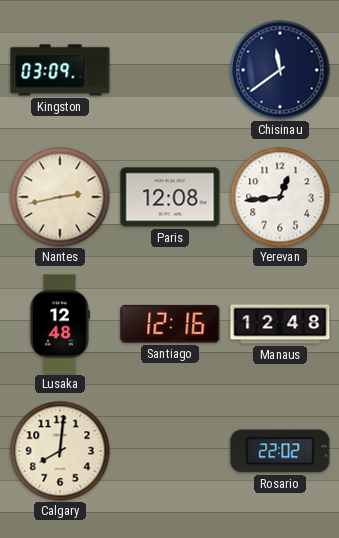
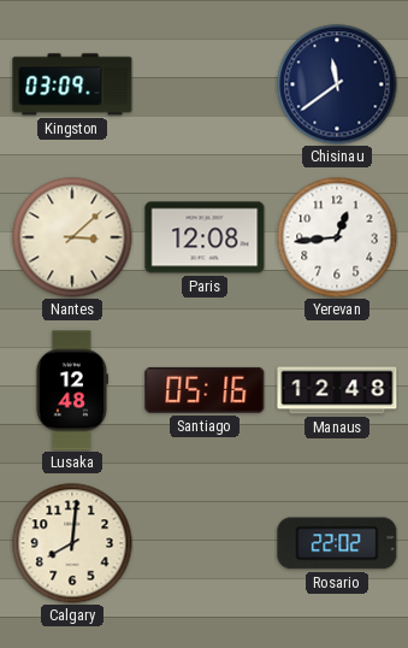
Nantes: 2:43 -> 3:08
Santiago: 12:16 -> 05:16
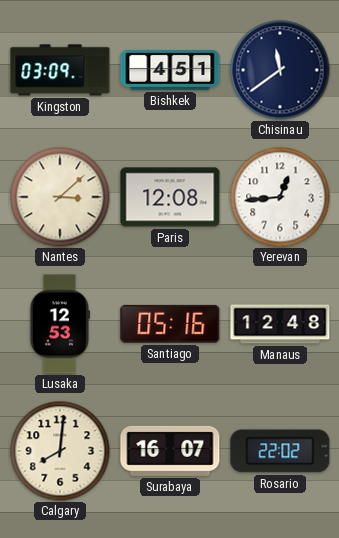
Bishkek: none -> 4:51
Lusaka: 12:48 -> 12:53
Surabaya: none -> 16:07
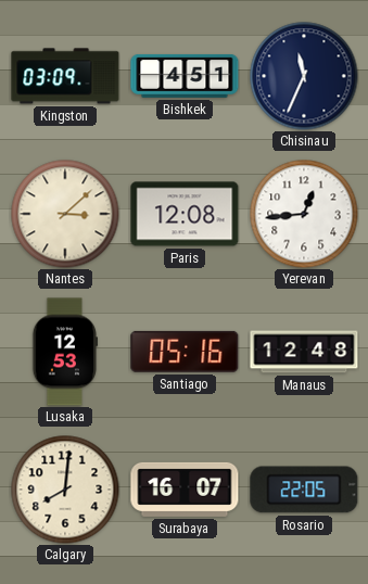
Chisinau: 11:39 -> 11:34
Rosario: 22:02 -> 22:05
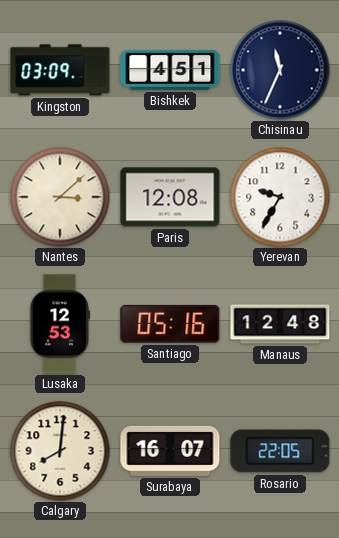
Yerevan: 12:44 -> 9:35
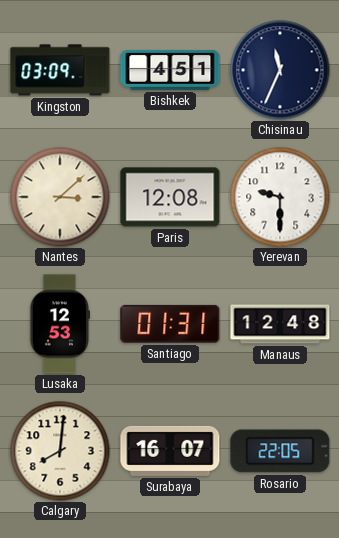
Yerevan: 9:35 -> 9:30
Santiago: 05:16 -> 01:31
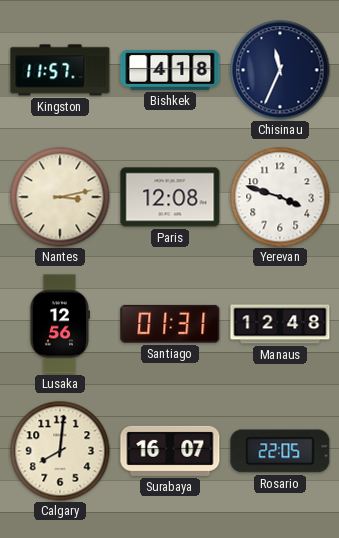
Kingston: 03:09 -> 11:57
Bishkek: 4:51 -> 4:18
Nantes: 3:08 -> 3:13
Yerevan: 9:30 -> 3:48
Lusaka: 12:53 -> 12:56
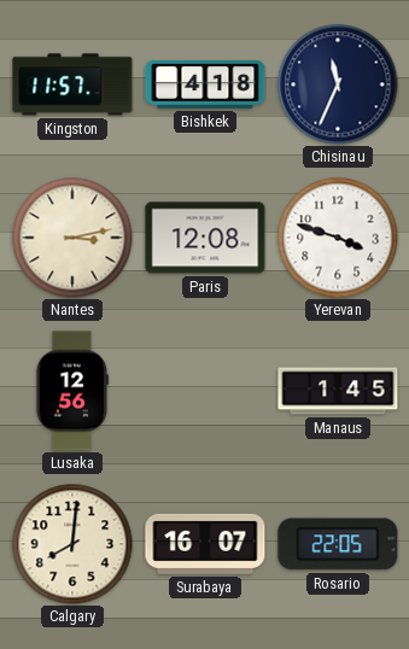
Santiago: 01:31 -> none
Manaus: 12:48 -> 1:45
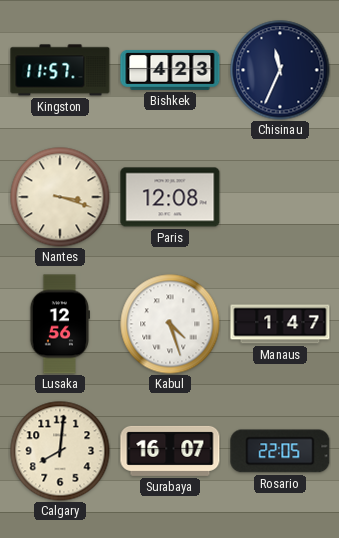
Bishkek: 4:18 -> 4:23
Nantes: 3:13 -> 3:18
Yerevan: 3:48 -> none
Kabul: none -> 4:27
Manaus: 1:45 -> 1:47
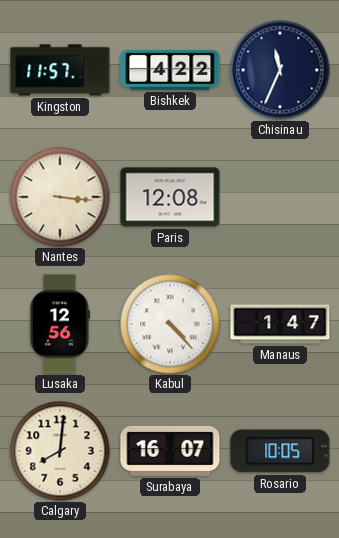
Bishkek: 4:23 -> 4:22
Nantes: 3:18 -> 3:16
Kabul: 4:27 -> 4:23
Rosario: 22:05 -> 10:05
